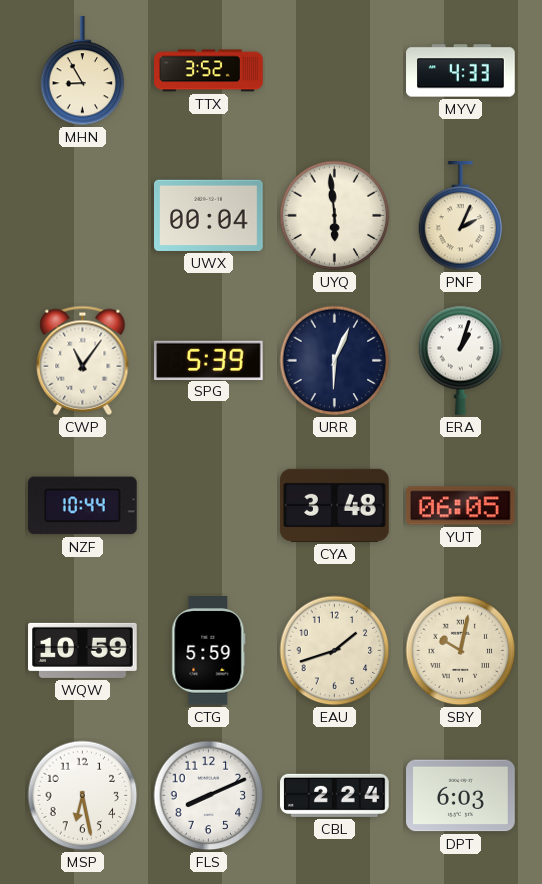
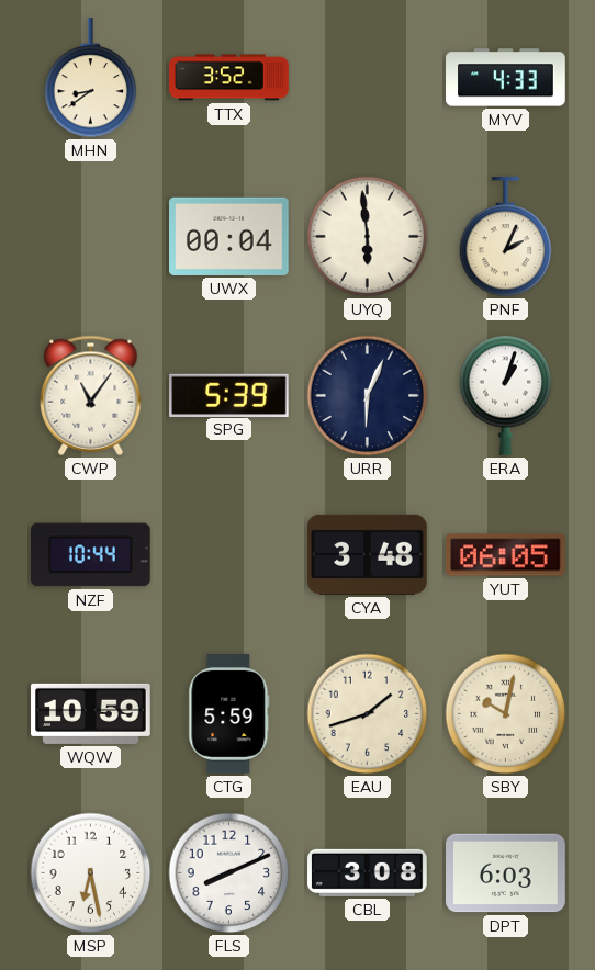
MHN: 8:55 -> 8:39
CBL: 2:24 -> 3:08
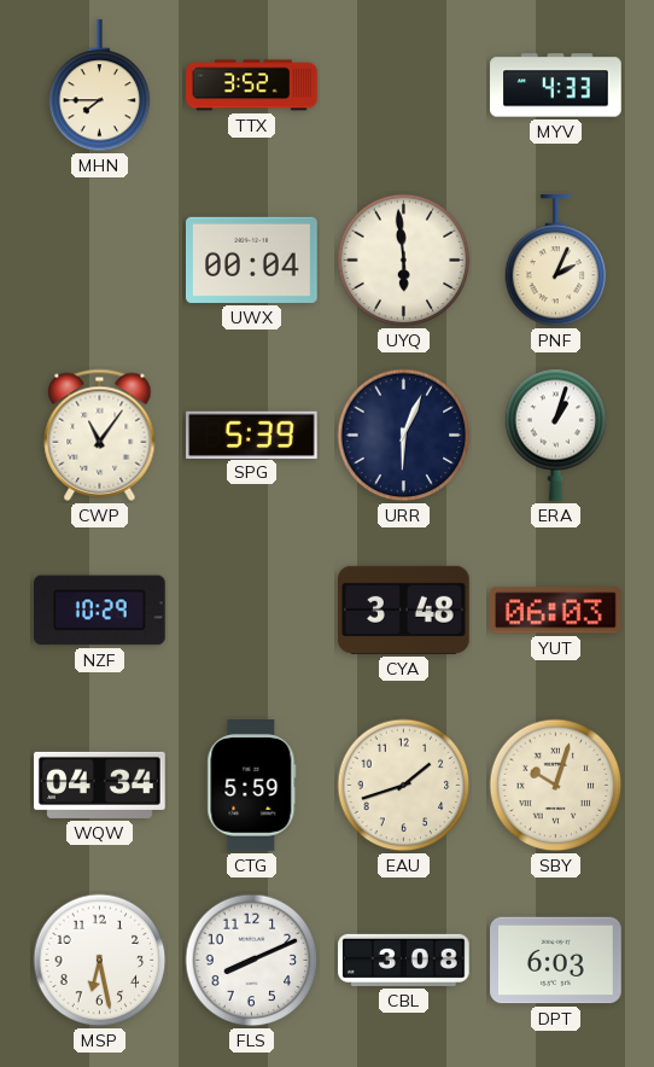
MHN: 8:39 -> 7:45
NZF: 10:44 -> 10:29
YUT: 06:05 -> 06:03
WQW: 10:59 -> 04:34
SBY: 10:02 -> 10:03
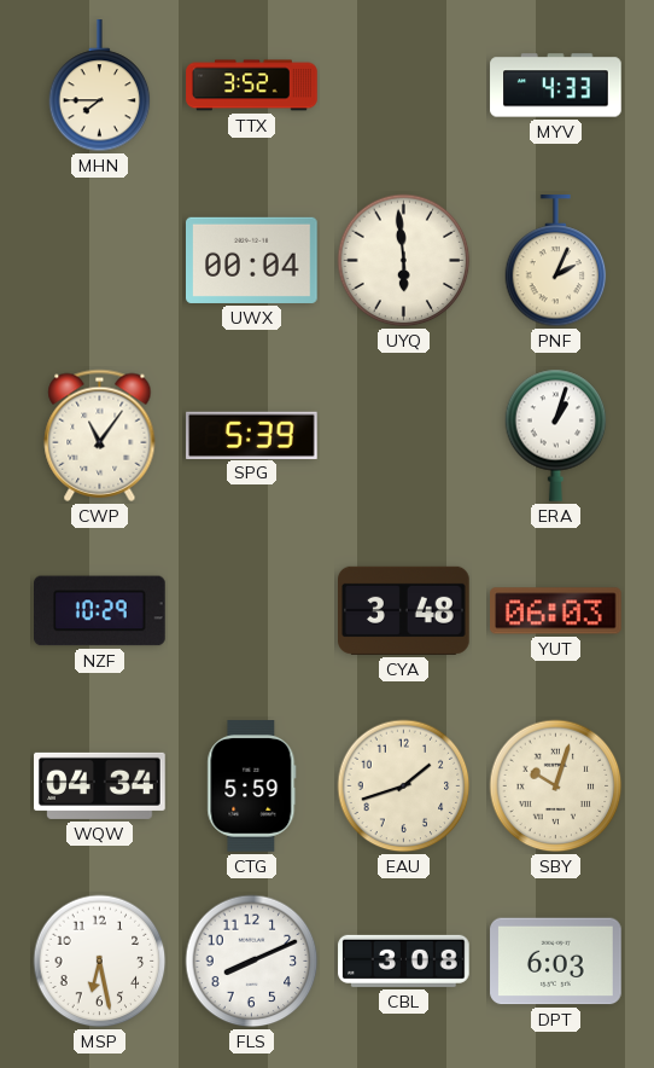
URR: 6:04 -> none
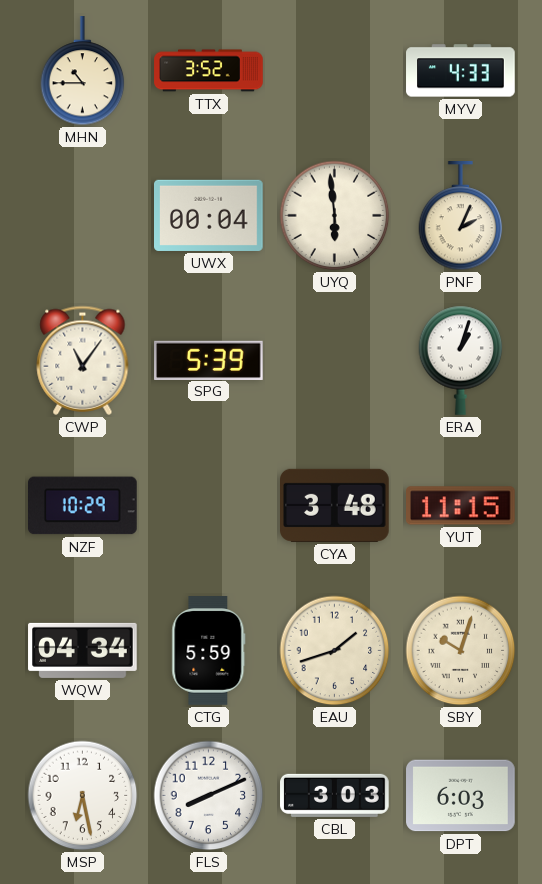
MHN: 7:45 -> 10:45
YUT: 06:03 -> 11:15
CBL: 3:08 -> 3:03
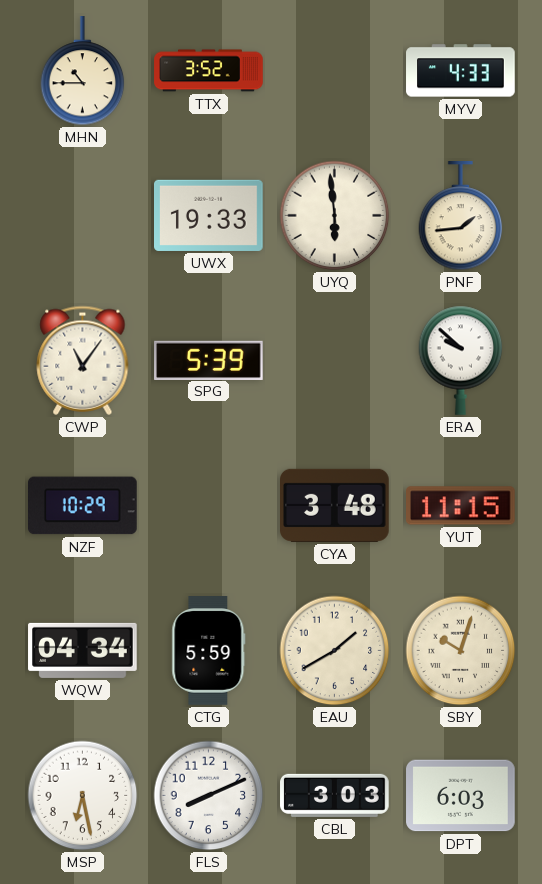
UWX: 00:04 -> 19:33
PNF: 2:04 -> 1:44
ERA: 1:03 -> 9:52
EAU: 1:42 -> 1:40
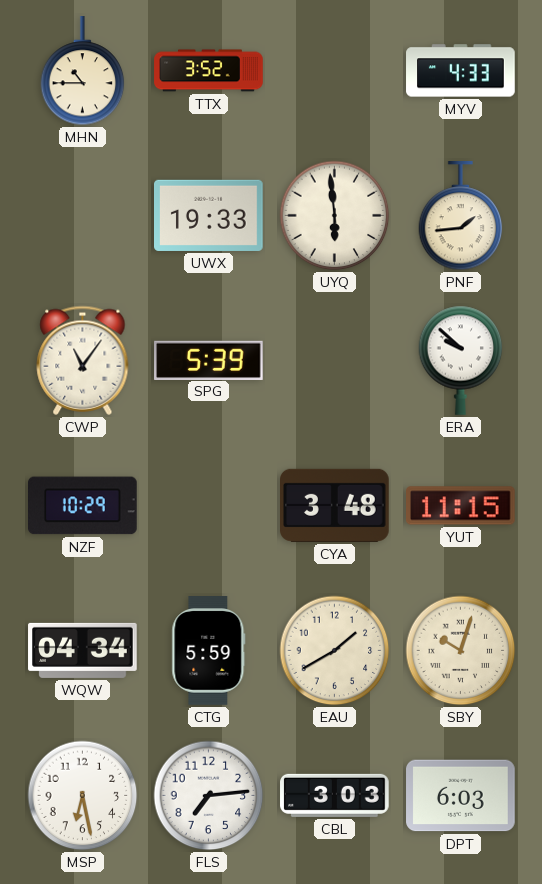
FLS: 8:11 -> 7:14
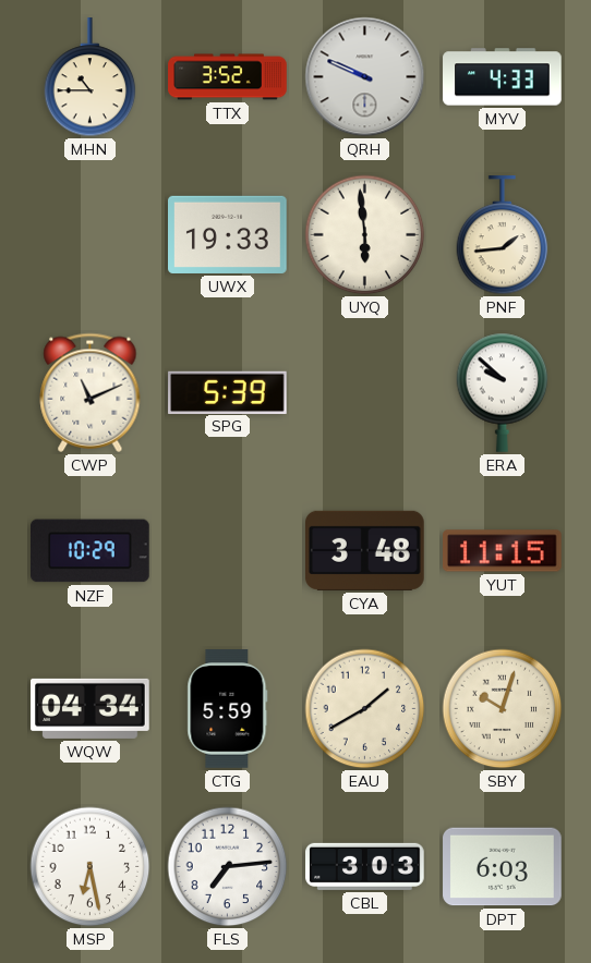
QRH: none -> 9:49
CWP: 11:06 -> 11:11
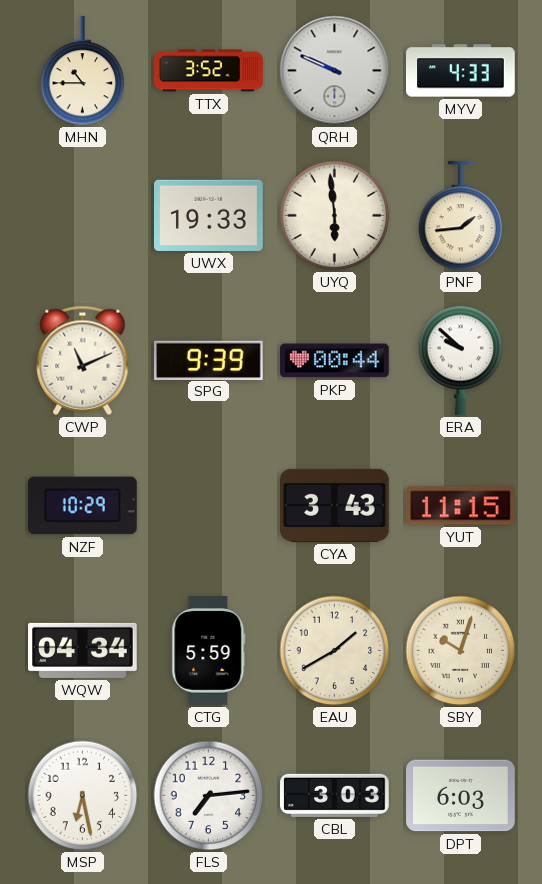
SPG: 5:39 -> 9:39
PKP: none -> 00:44
CYA: 3:48 -> 3:43
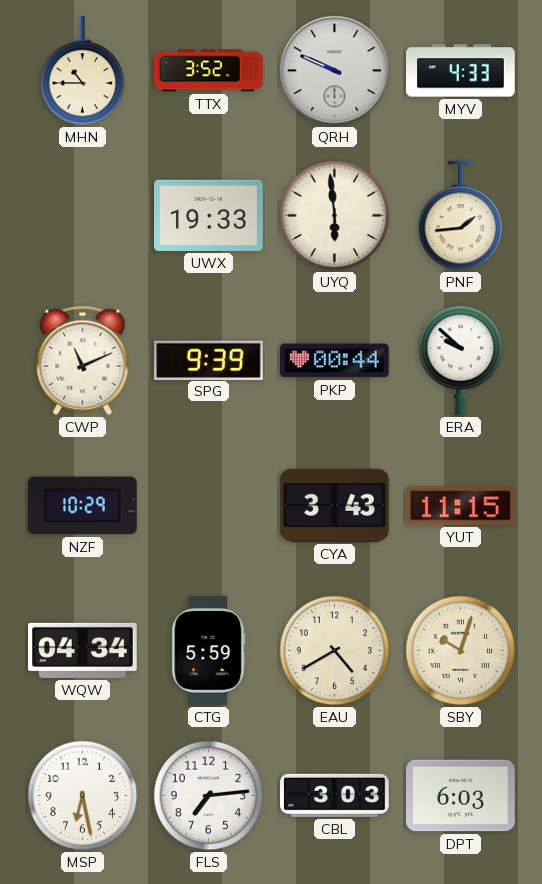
EAU: 1:40 -> 4:40
